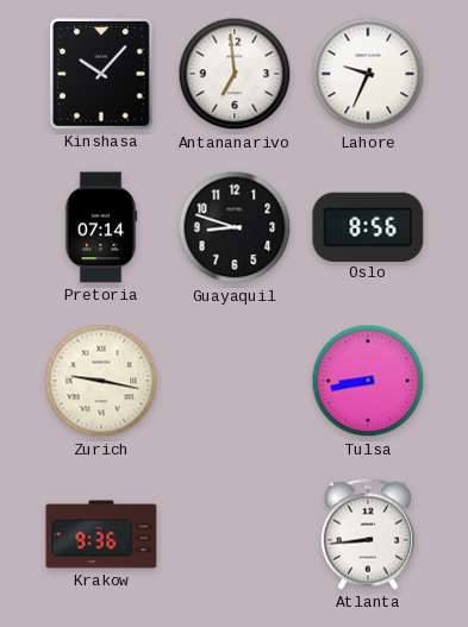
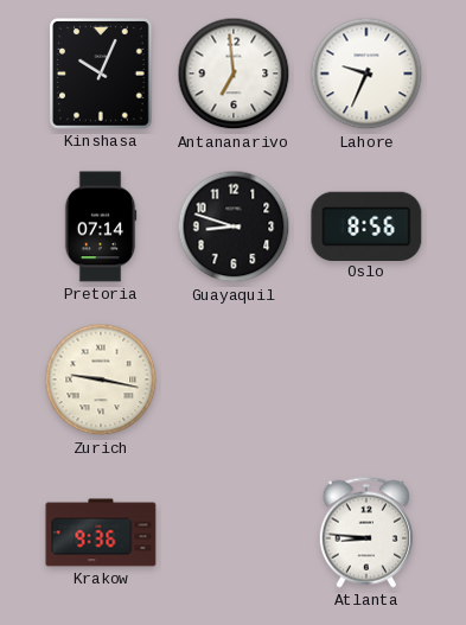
Kinshasa: 10:07 -> 10:04
Tulsa: 8:43 -> none
Atlanta: 8:44 -> 8:46
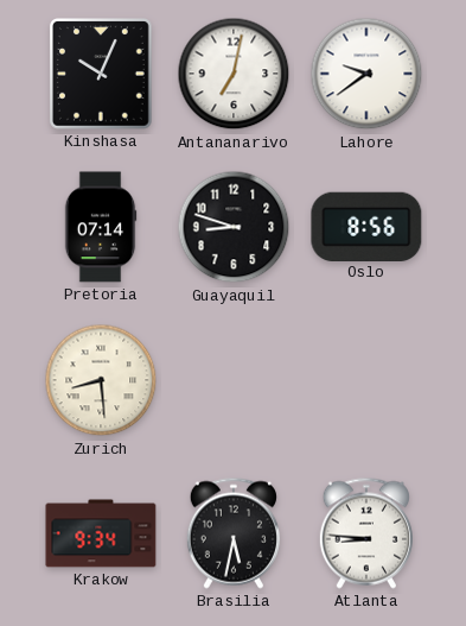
Antananarivo: 6:59 -> 7:02
Lahore: 9:34 -> 9:39
Zurich: 9:17 -> 8:29
Krakow: 9:36 -> 9:34
Brasilia: none -> 5:32
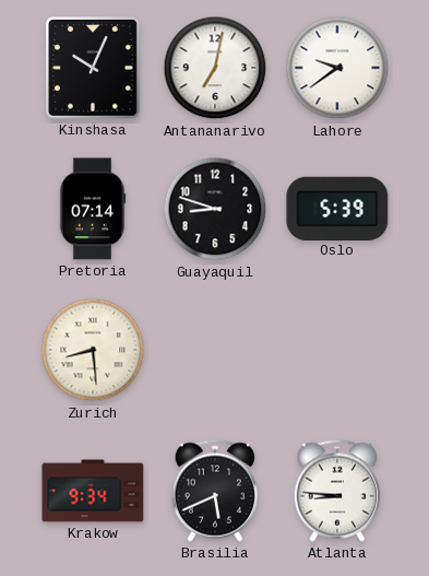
Oslo: 8:56 -> 5:39
Brasilia: 5:32 -> 5:41
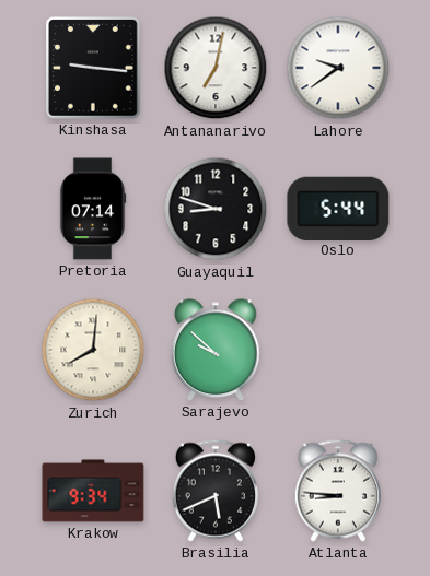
Kinshasa: 10:04 -> 9:16
Oslo: 5:39 -> 5:44
Zurich: 8:29 -> 8:01
Sarajevo: none -> 9:52
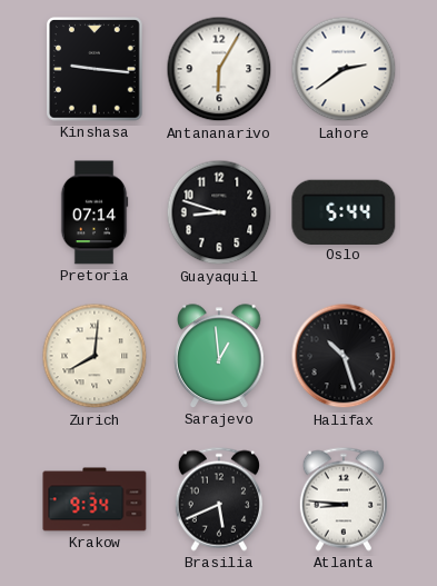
Antananarivo: 7:02 -> 6:05
Lahore: 9:39 -> 2:39
Sarajevo: 9:52 -> 12:59
Halifax: none -> 10:27
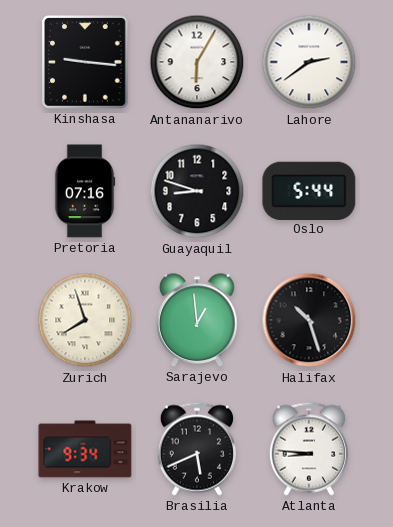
Pretoria: 07:14 -> 07:16
Zurich: 8:01 -> 7:57
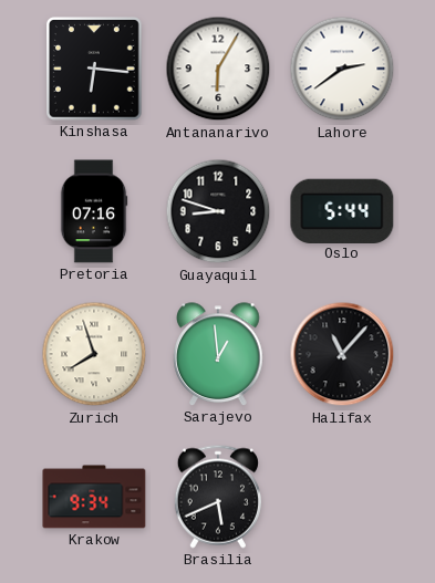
Kinshasa: 9:16 -> 6:16
Halifax: 10:27 -> 11:07
Atlanta: 8:46 -> none
